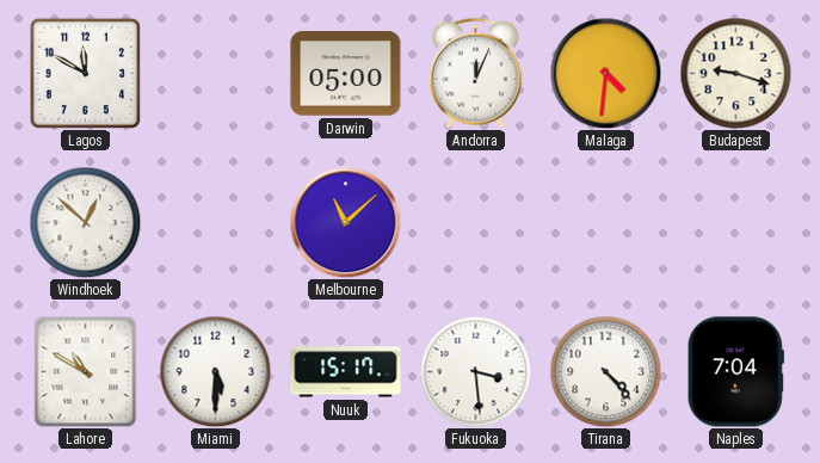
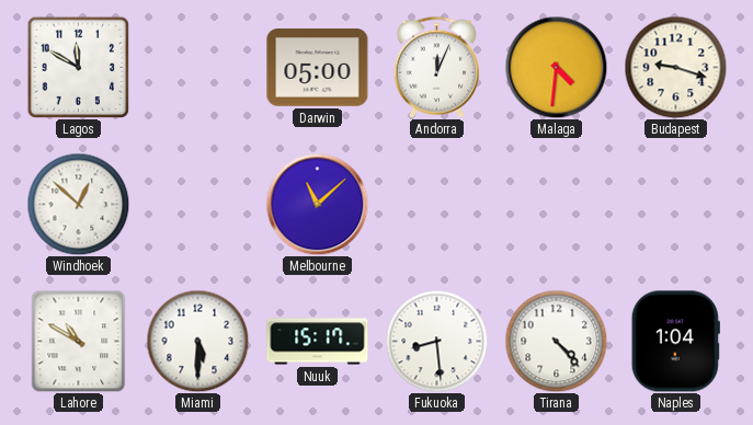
Fukuoka: 3:29 -> 8:29
Naples: 7:04 -> 1:04
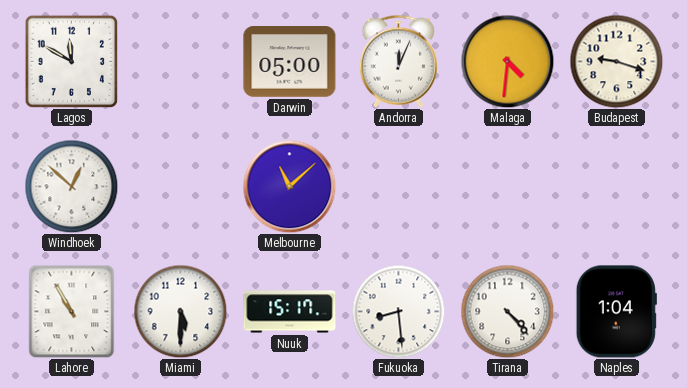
Lahore: 10:50 -> 10:55
